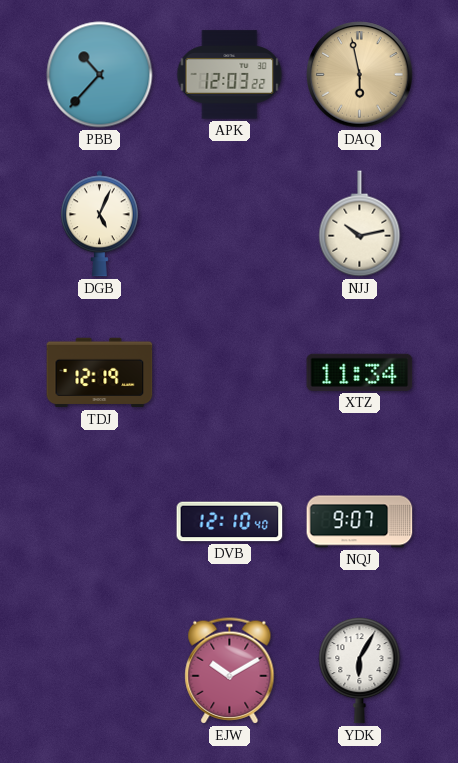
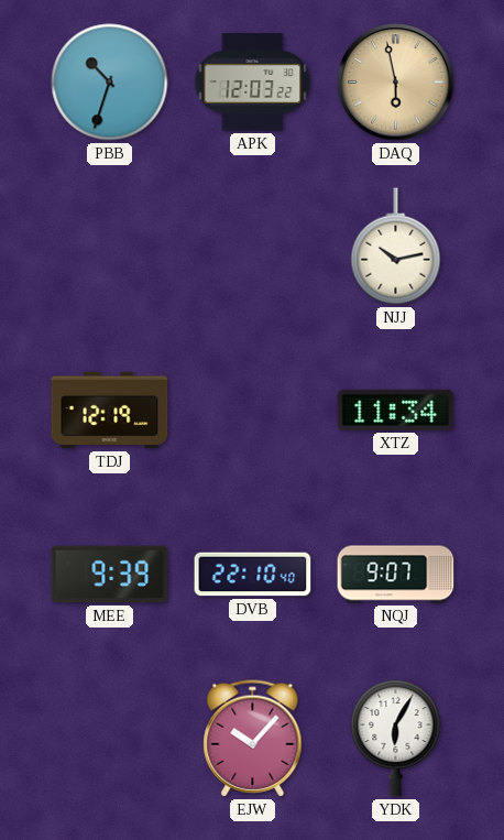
PBB: 10:37 -> 10:33
DGB: 5:04 -> none
MEE: none -> 9:39
DVB: 12:10 -> 22:10
EJW: 10:10 -> 10:07
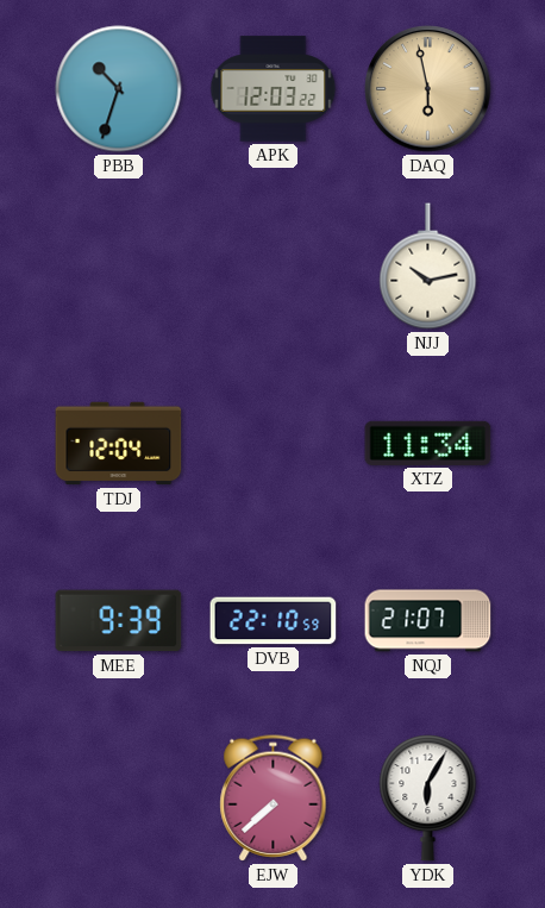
TDJ: 12:19 -> 12:04
DVB: 22:10:40 -> 22:10:59
NQJ: 9:07 -> 21:07
EJW: 10:07 -> 7:38
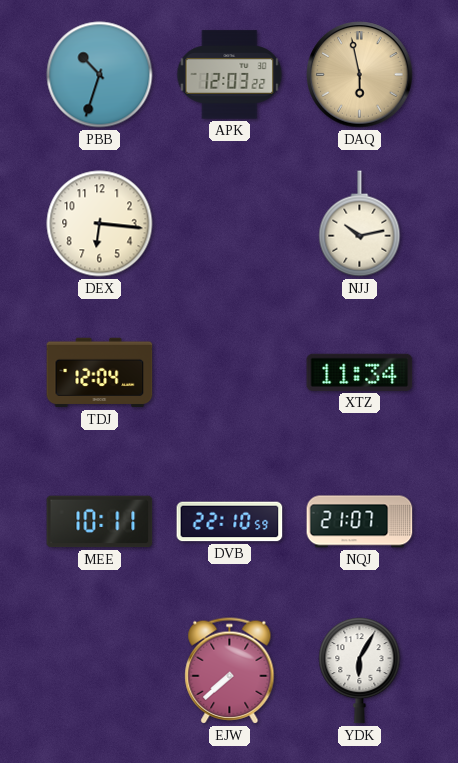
DEX: none -> 6:16
MEE: 9:39 -> 10:11
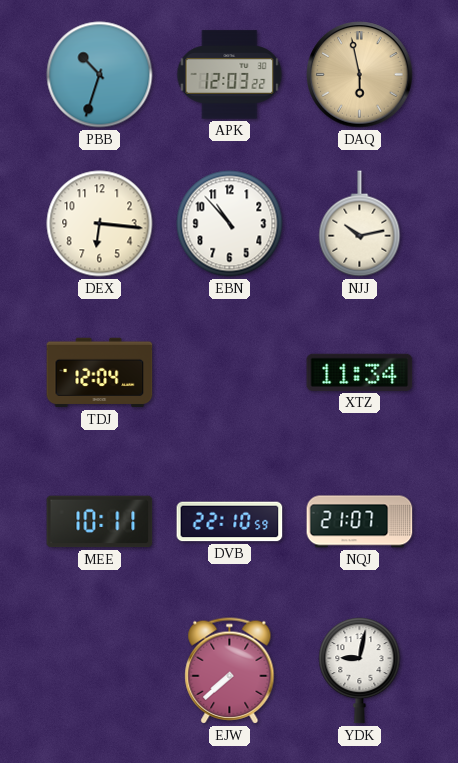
EBN: none -> 10:53
YDK: 6:05 -> 9:02
